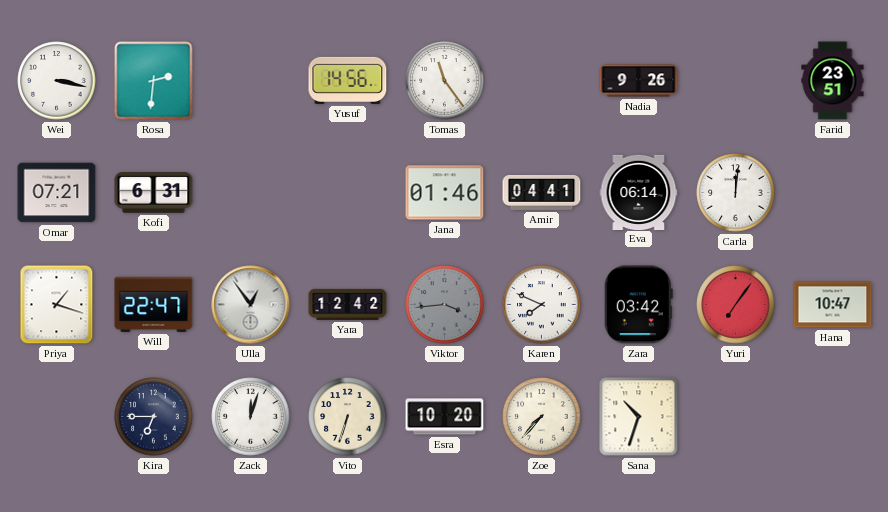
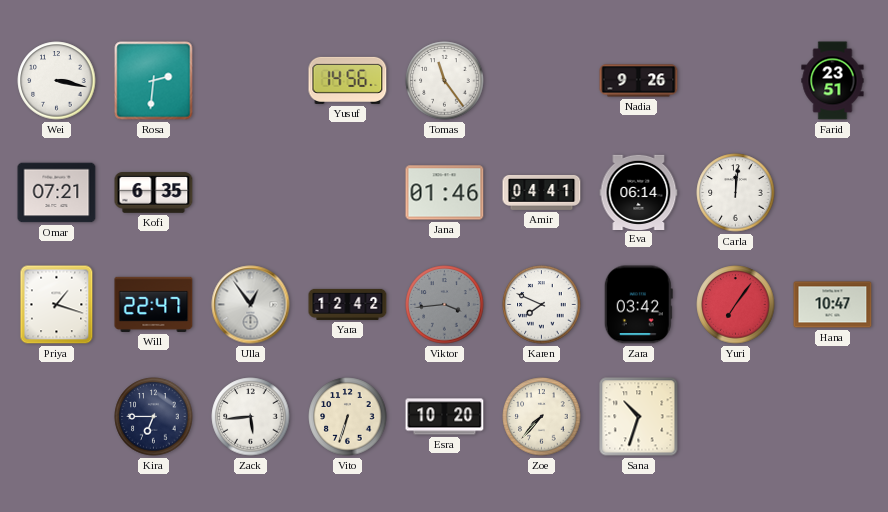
Kofi: 6:31 -> 6:35
Zack: 12:03 -> 5:44
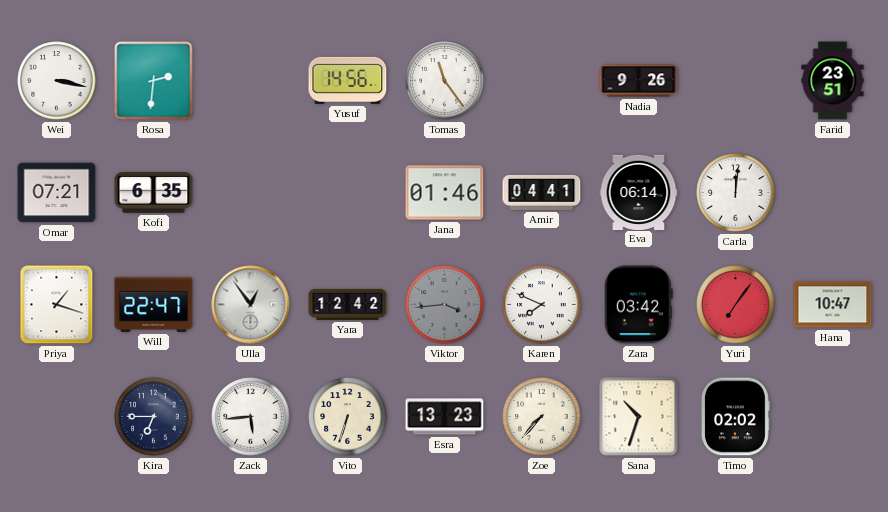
Esra: 10:20 -> 13:23
Timo: none -> 02:02
